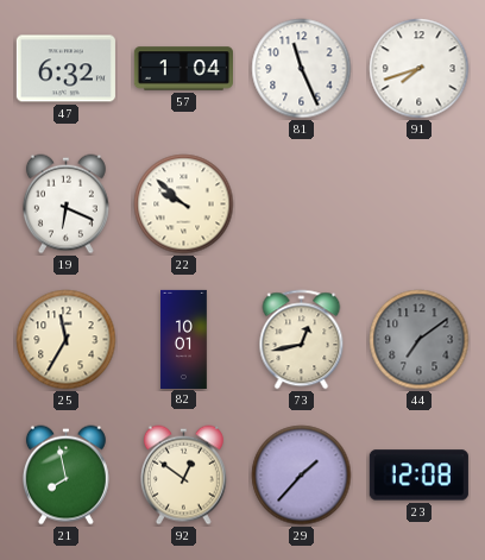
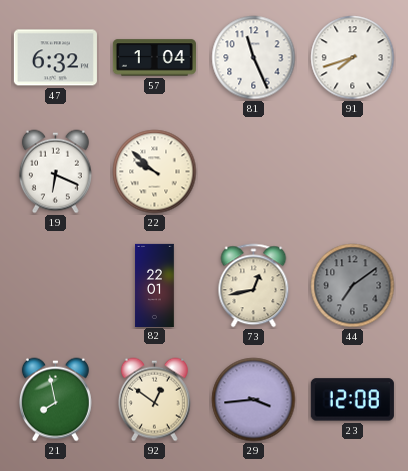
25: 11:35 -> none
82: 10:01 -> 22:01
29: 1:37 -> 3:44
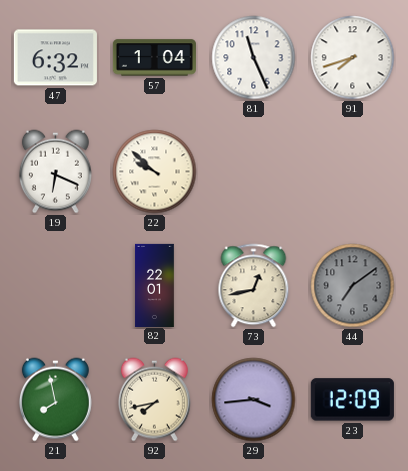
92: 12:51 -> 7:43
23: 12:08 -> 12:09
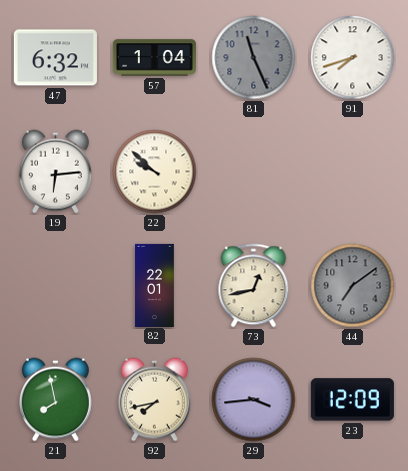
81 dial: white -> grey
19: 6:19 -> 6:14
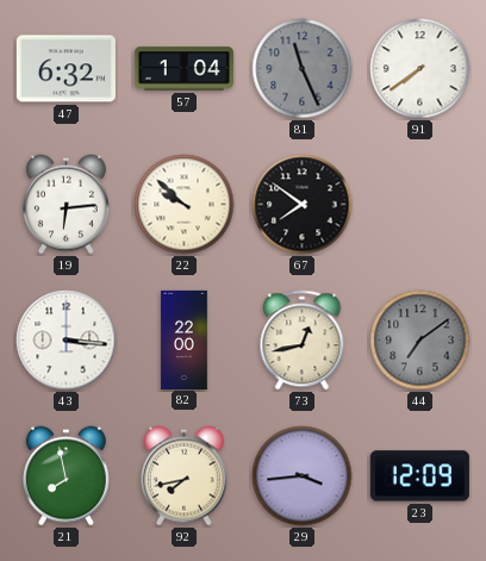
91: 7:42 -> 7:39
67: none -> 7:51
43: none -> 3:16
82: 22:01 -> 22:00
